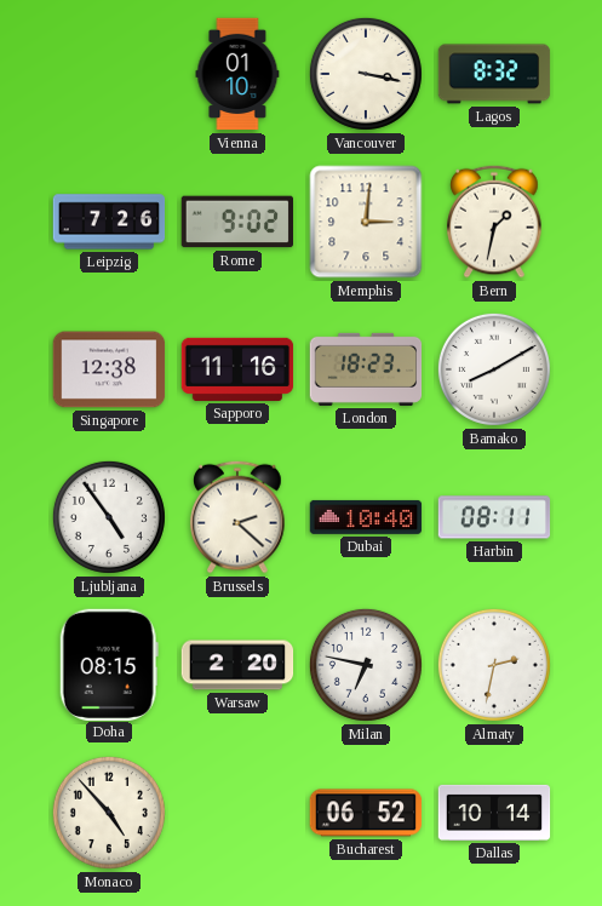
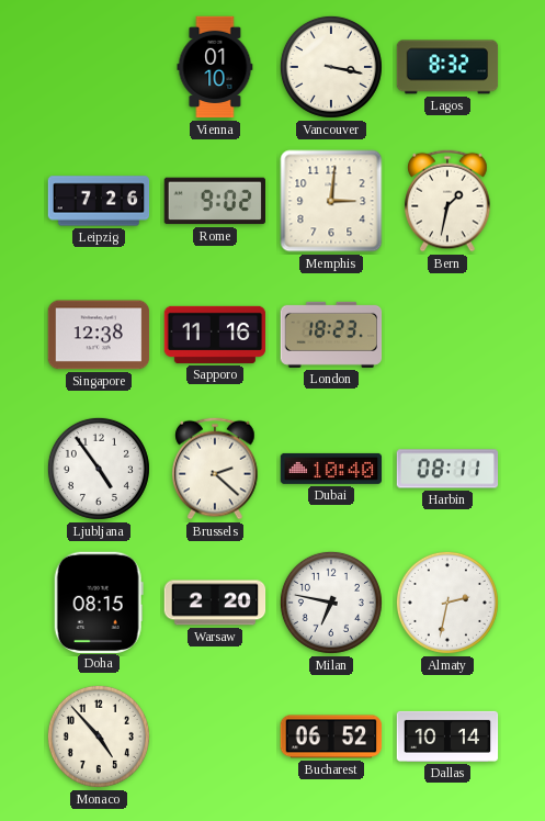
Bamako: 8:10 -> none
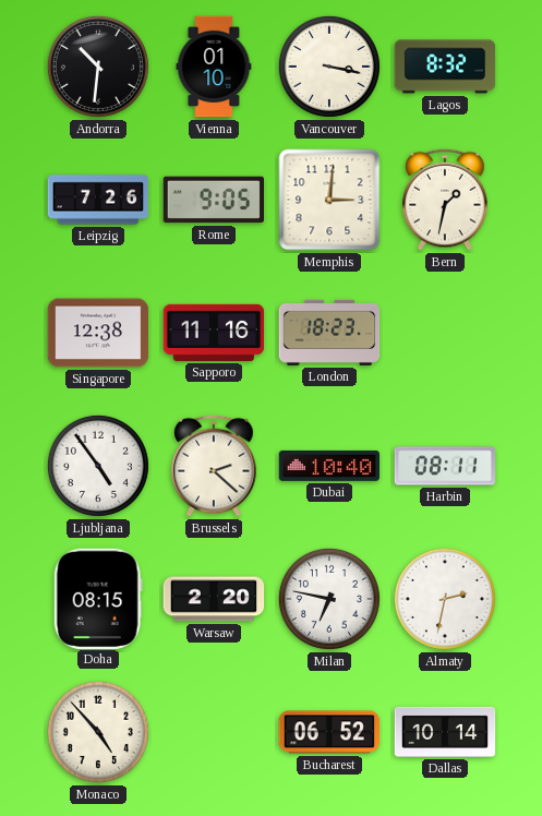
Andorra: none -> 10:31
Rome: 9:02 -> 9:05
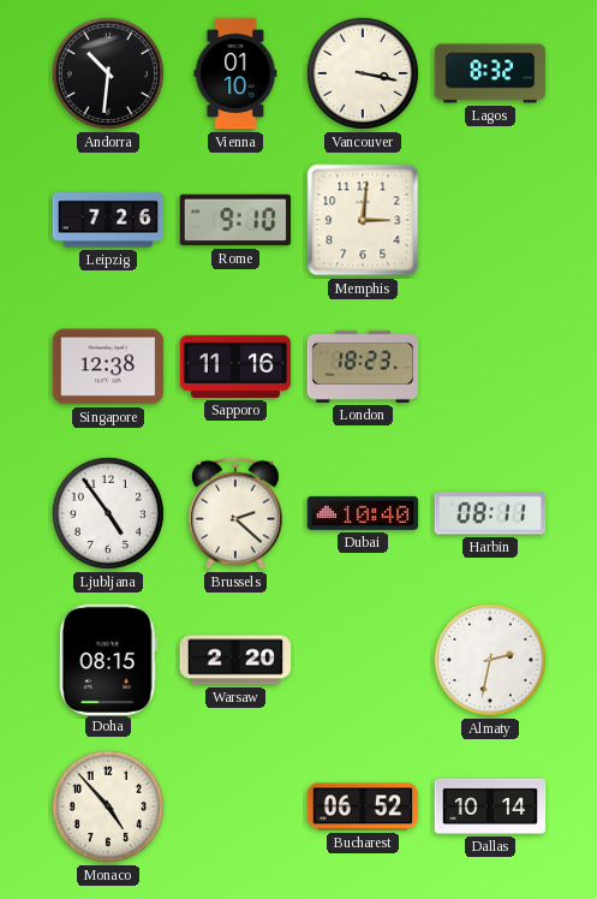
Rome: 9:05 -> 9:10
Bern: 1:32 -> none
Milan: 6:47 -> none
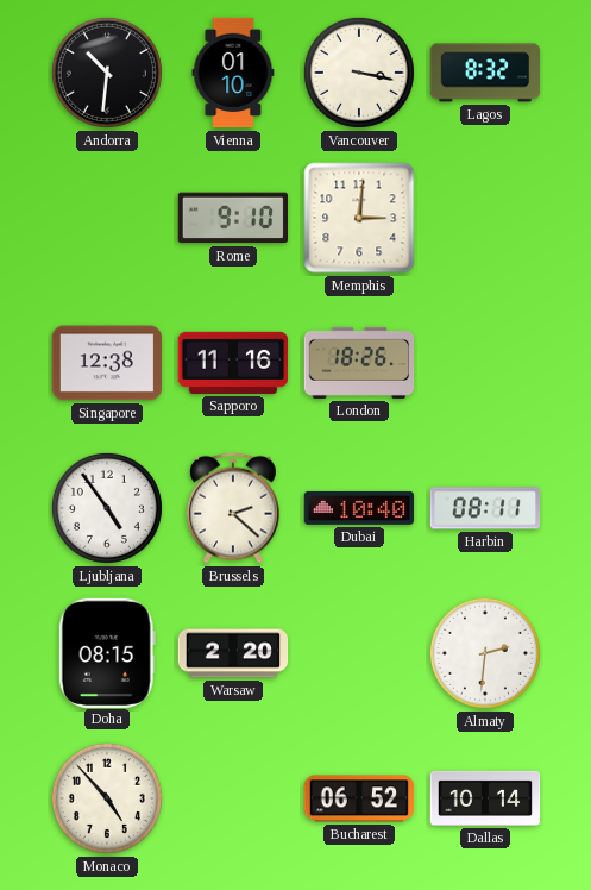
Leipzig: 7:26 -> none
London: 18:23 -> 18:26
Almaty: 2:32 -> 2:31
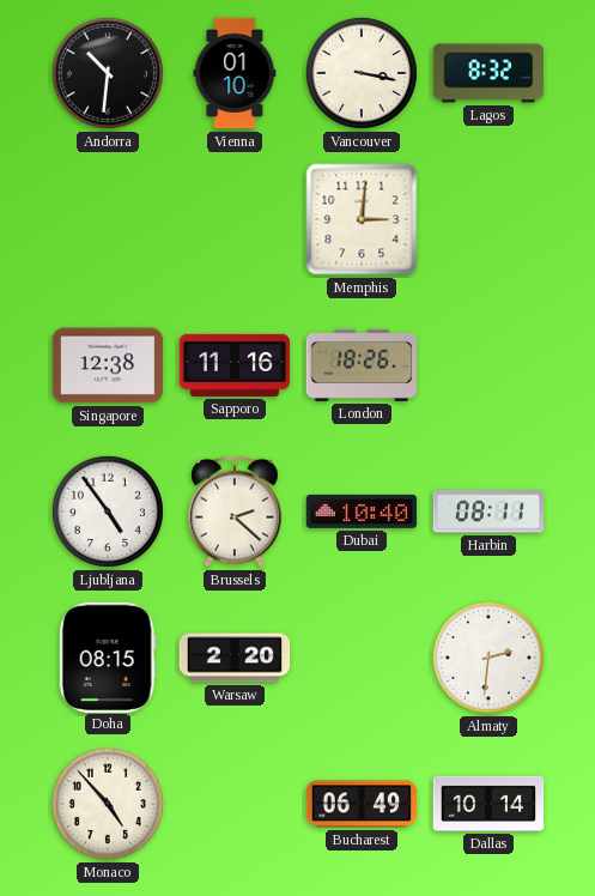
Rome: 9:10 -> none
Bucharest: 06:52 -> 06:49
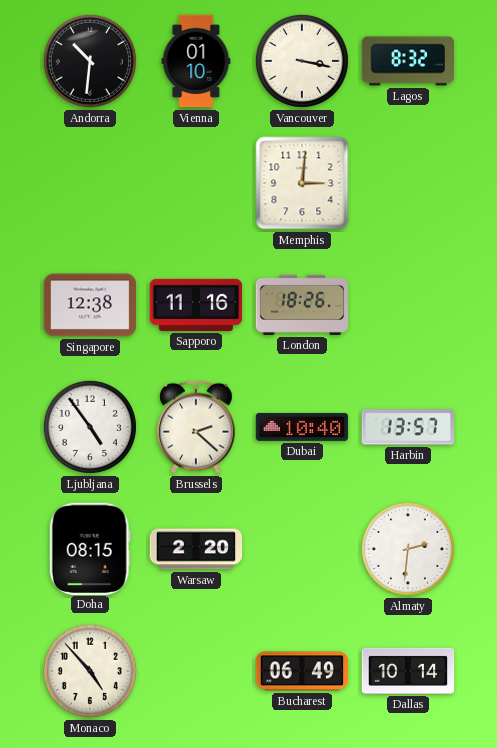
Harbin: 08:11 -> 13:57
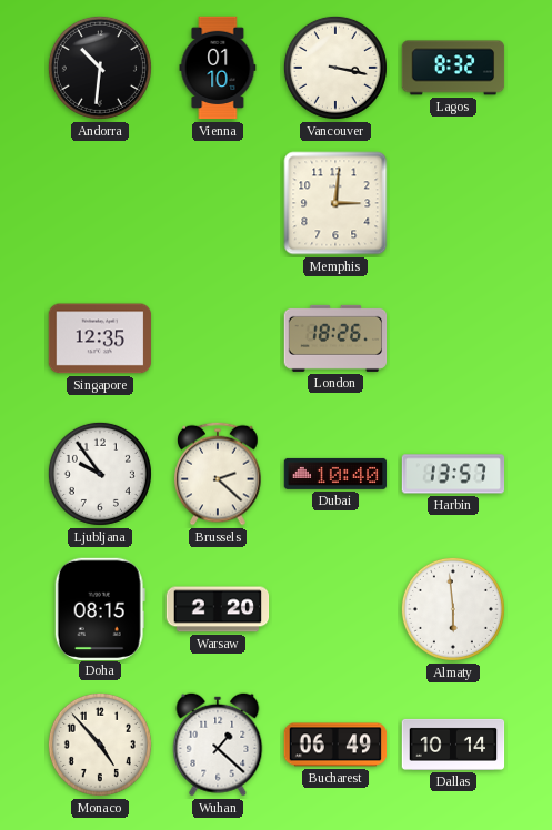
Singapore: 12:38 -> 12:35
Sapporo: 11:16 -> none
Ljubljana: 4:54 -> 9:54
Almaty: 2:31 -> 5:59
Wuhan: none -> 1:22
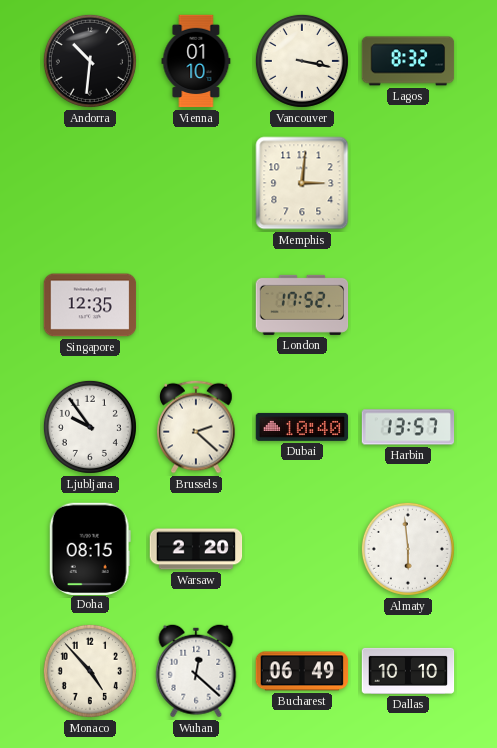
London: 18:26 -> 17:52
Wuhan: 1:22 -> 12:22
Dallas: 10:14 -> 10:10
